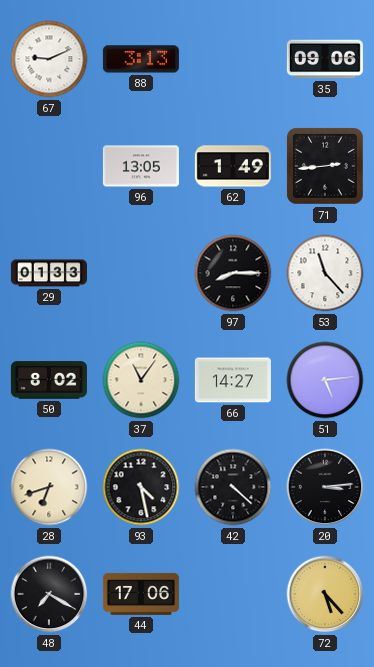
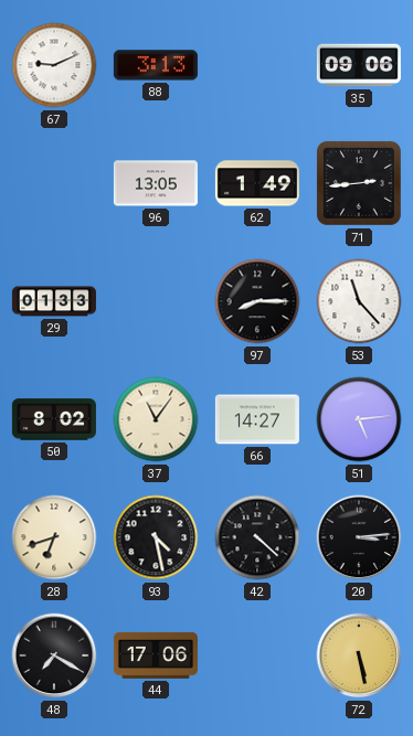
72: 5:23 -> 5:28
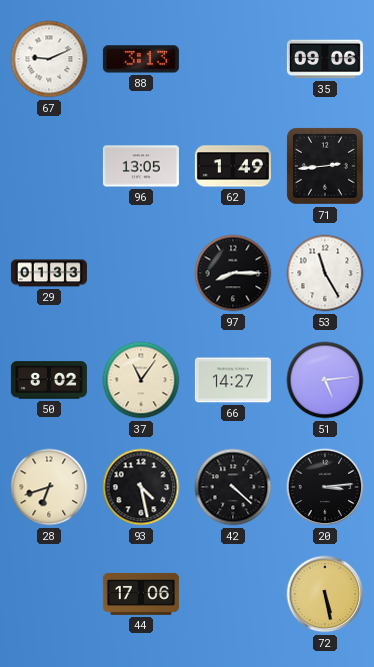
53: 11:23 -> 11:25
48: 7:20 -> none
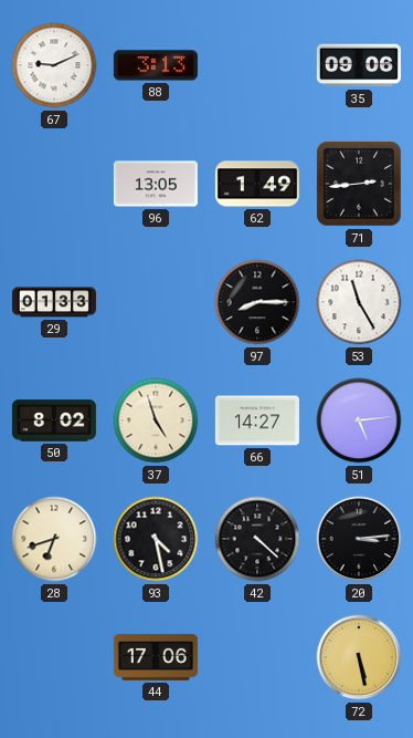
37: 11:06 -> 4:57
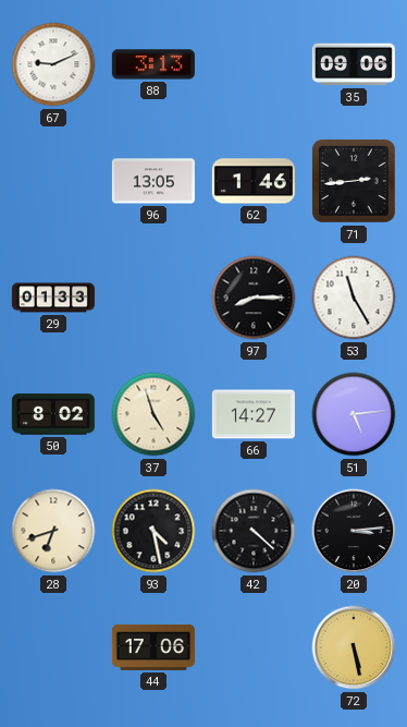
62: 1:49 -> 1:46
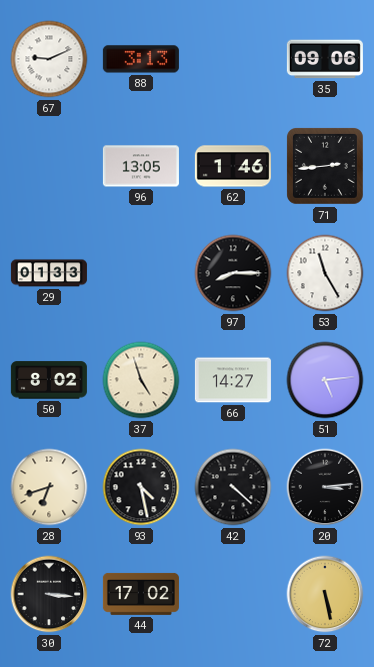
30: none -> 3:16
44: 17:06 -> 17:02
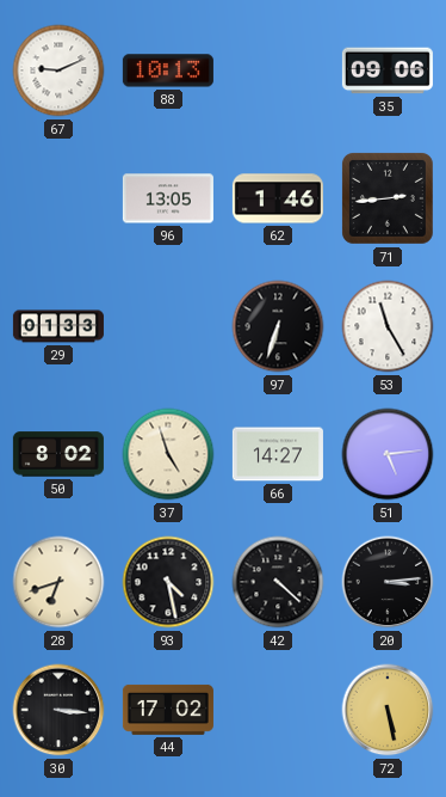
88: 3:13 -> 10:13
97: 8:15 -> 6:33
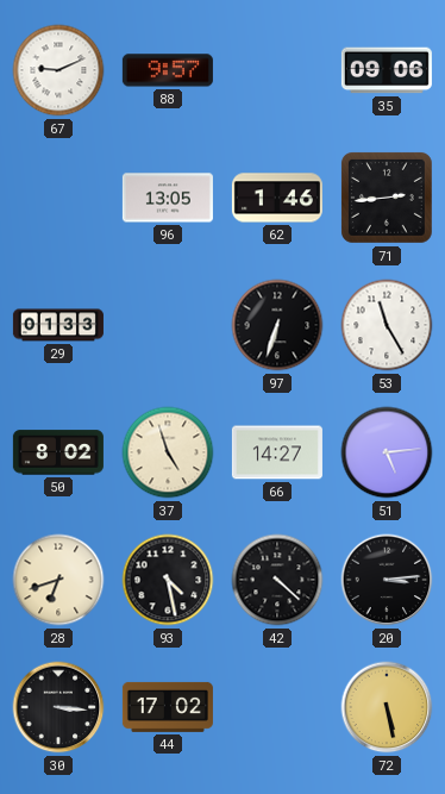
88: 10:13 -> 9:57
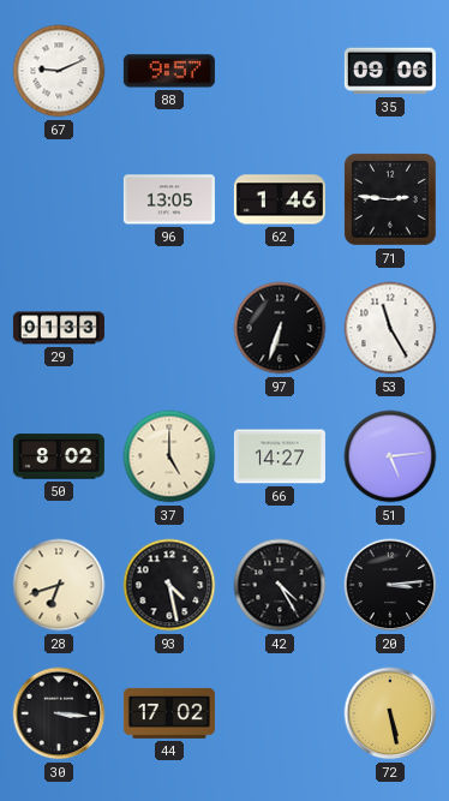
71: 2:44 -> 2:46
37: 4:57 -> 5:00
42: 4:22 -> 4:25
